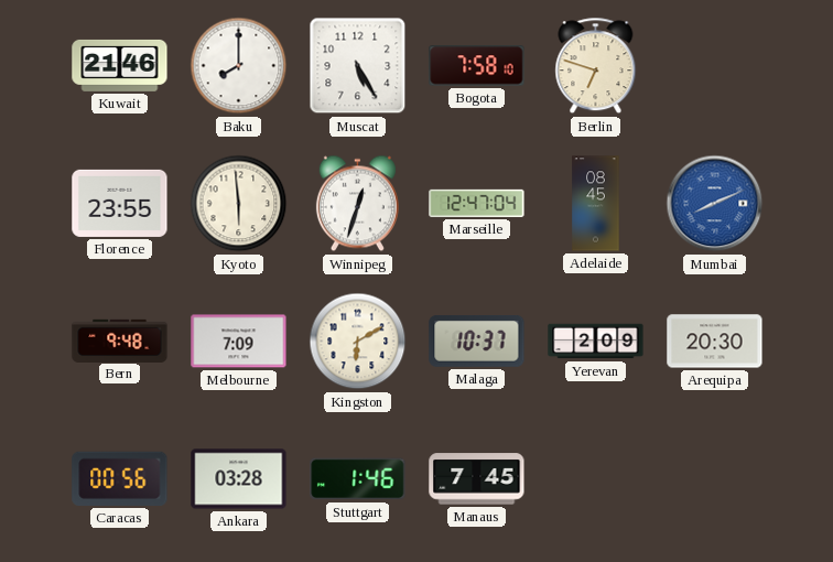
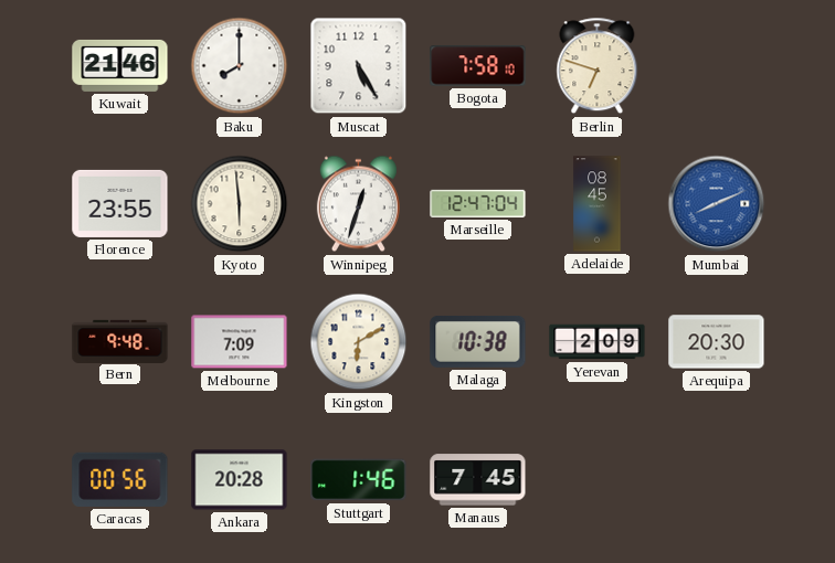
Malaga: 10:37 -> 10:38
Ankara: 03:28 -> 20:28
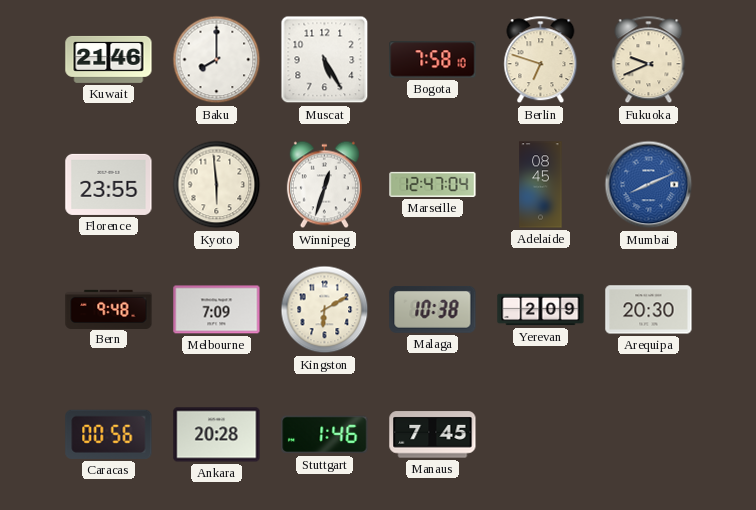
Fukuoka: none -> 9:41
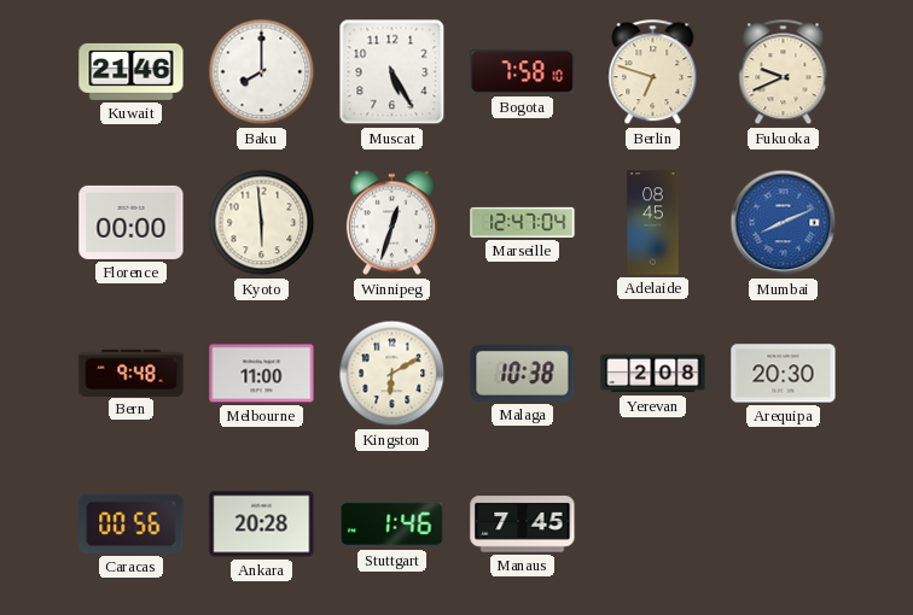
Florence: 23:55 -> 00:00
Melbourne: 7:09 -> 11:00
Yerevan: 2:09 -> 2:08
